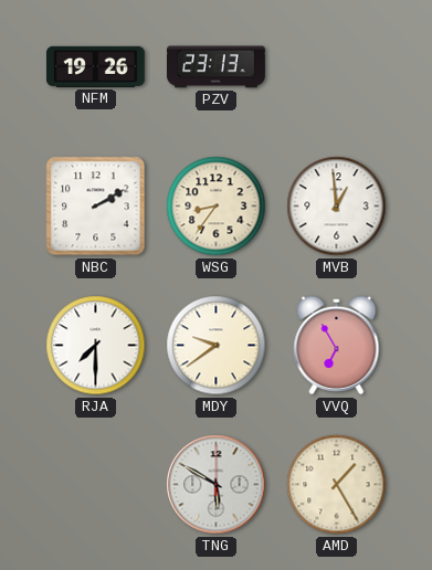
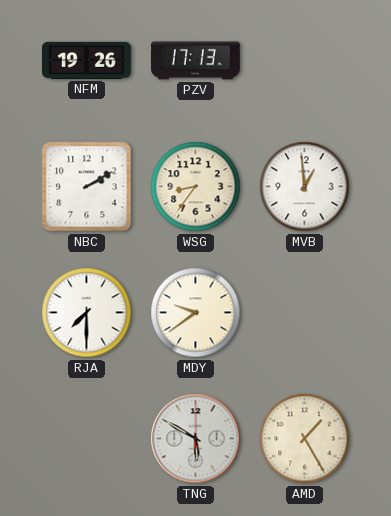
PZV: 23:13 -> 17:13
VVQ: 6:55 -> none
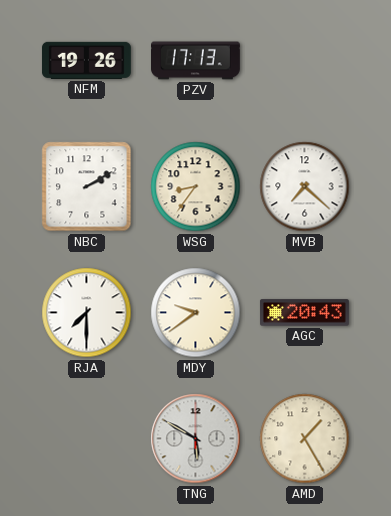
MVB: 12:59 -> 7:22
AGC: none -> 20:43
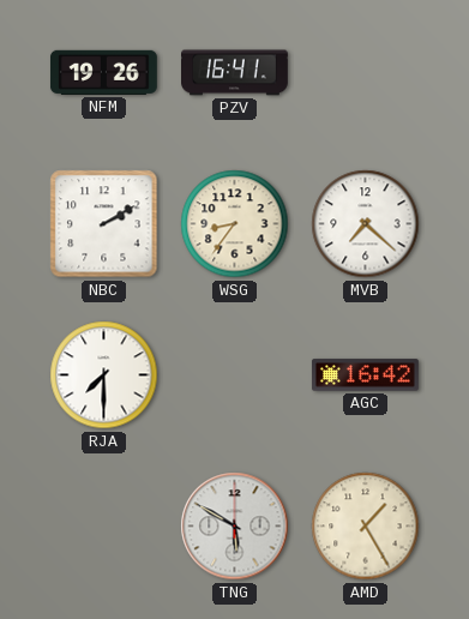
PZV: 17:13 -> 16:41
MDY: 9:39 -> none
AGC: 20:43 -> 16:42
